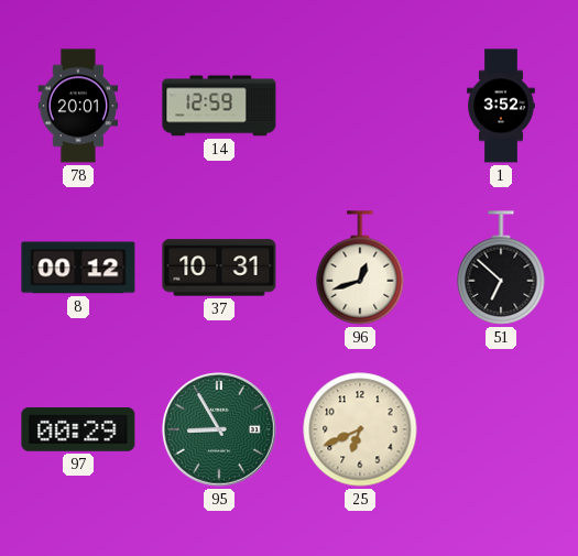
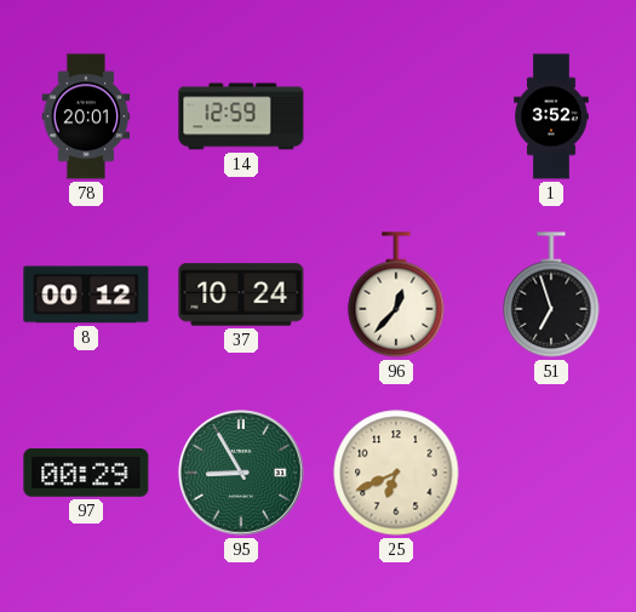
37: 10:31 -> 10:24
96: 12:42 -> 12:37
51: 6:52 -> 6:57
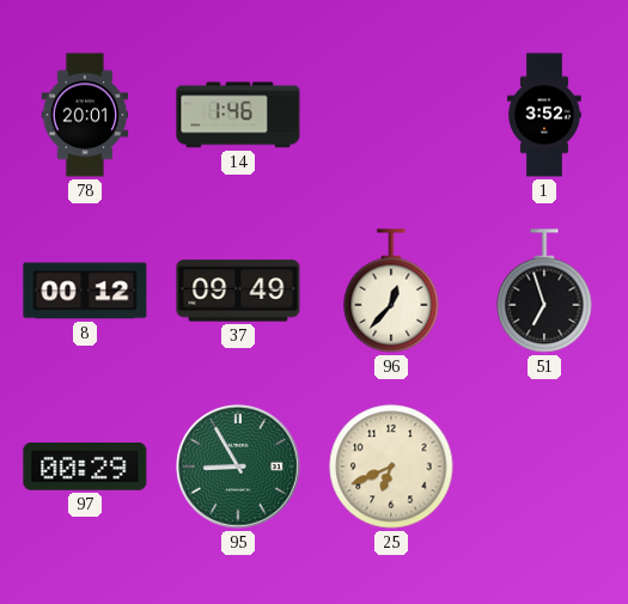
14: 12:59 -> 1:46
37: 10:24 -> 09:49
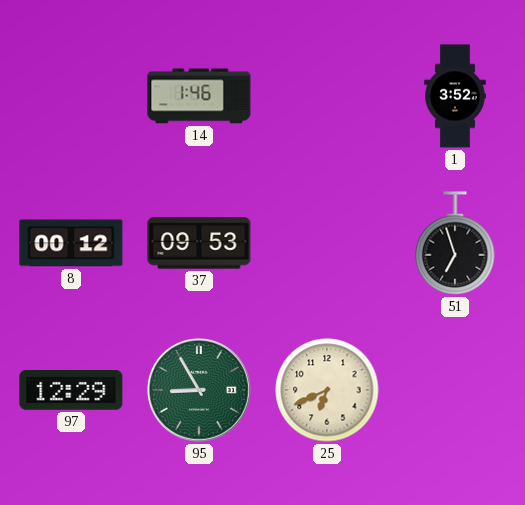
78: 20:01 -> none
37: 09:49 -> 09:53
96: 12:37 -> none
97: 00:29 -> 12:29
